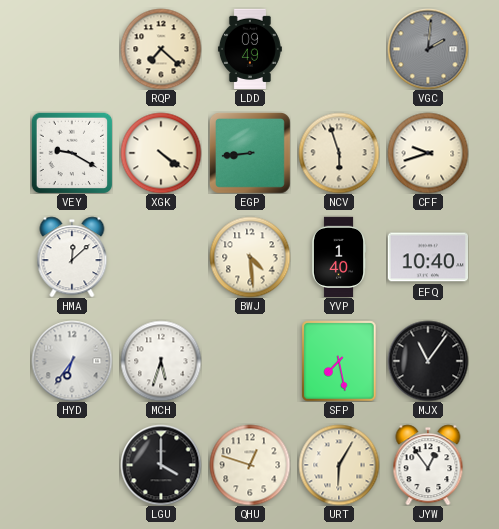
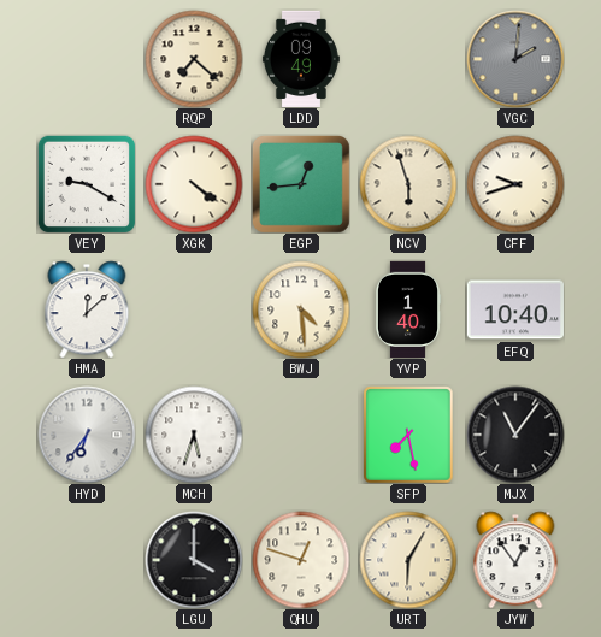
EGP: 8:44 -> 12:44
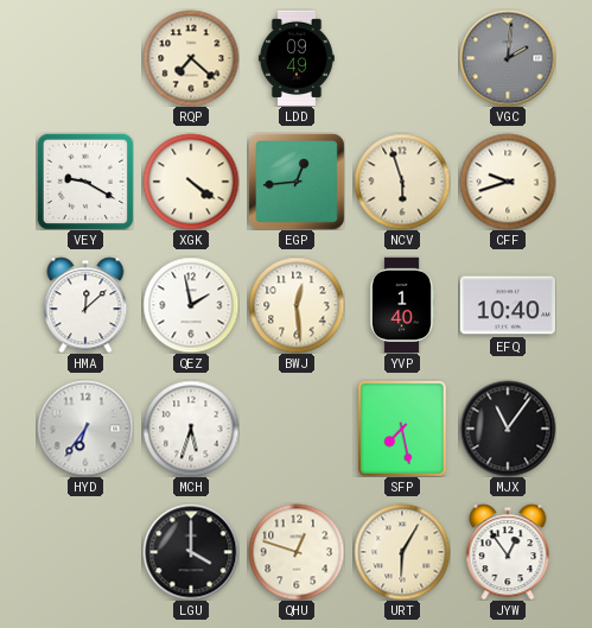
QEZ: none -> 1:58
BWJ: 4:29 -> 12:29
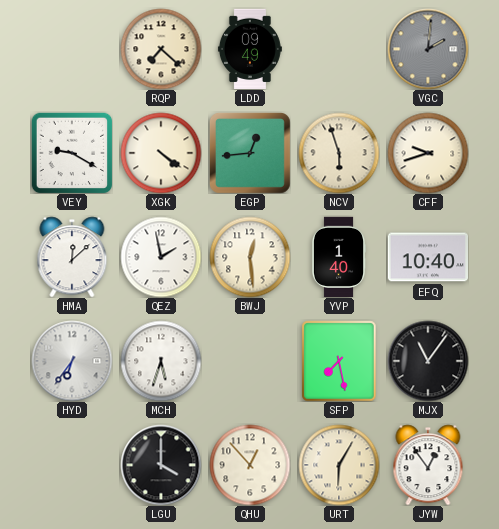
QHU: 12:48 -> 12:53
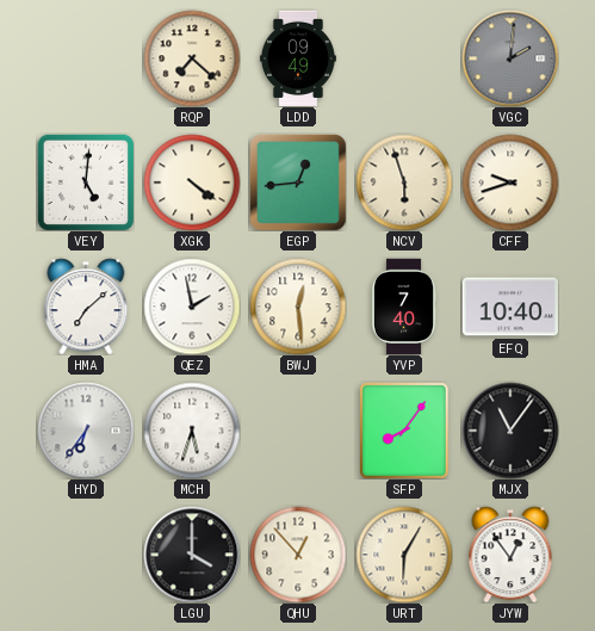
VEY: 9:20 -> 5:01
HMA: 12:08 -> 7:08
YVP: 1:40 -> 7:40
SFP: 7:28 -> 8:06
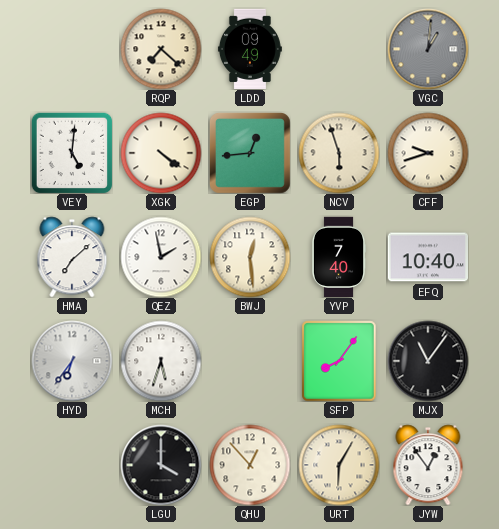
VGC: 2:01 -> 1:01
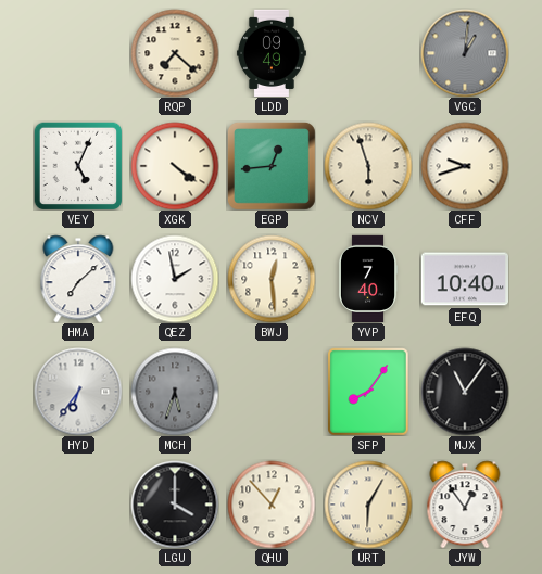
VEY: 5:01 -> 5:04
MCH dial: white -> grey
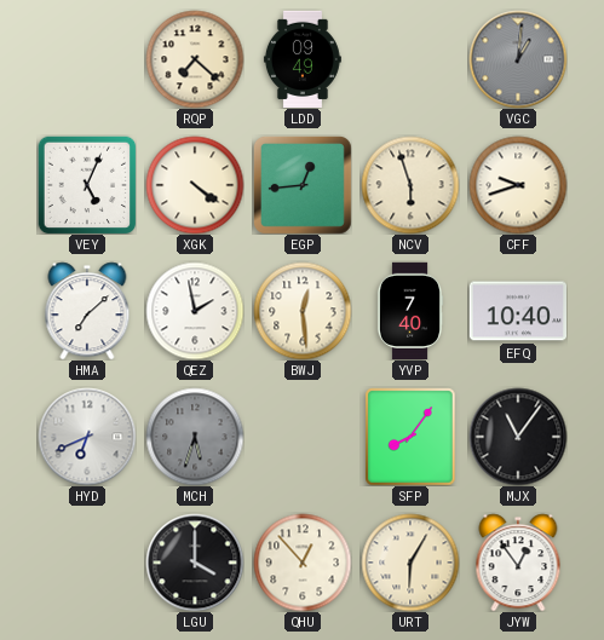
HYD: 6:36 -> 6:41
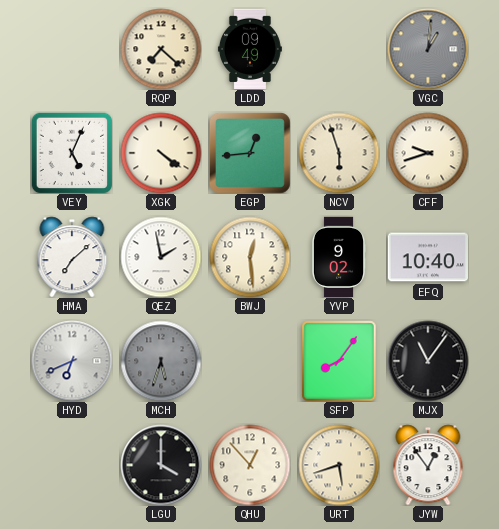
YVP: 7:40 -> 9:02
URT: 6:05 -> 5:42
